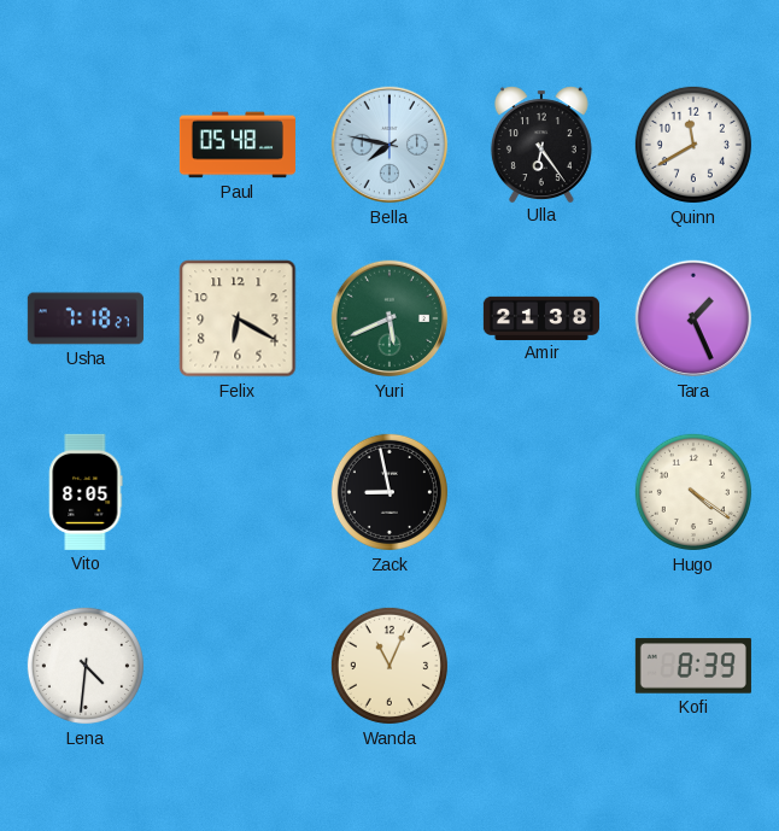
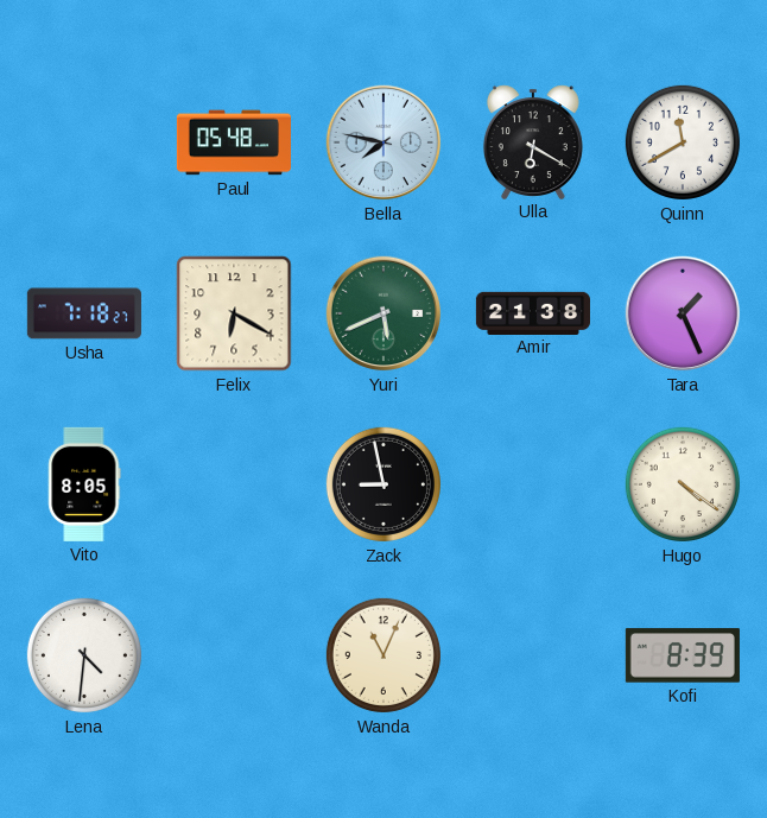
Ulla: 6:24 -> 6:20
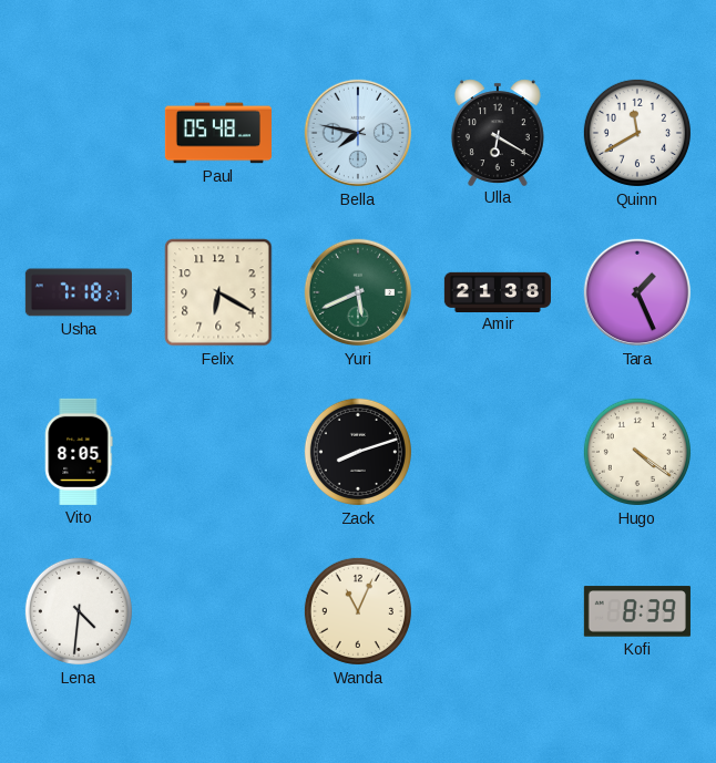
Zack: 8:58 -> 8:12
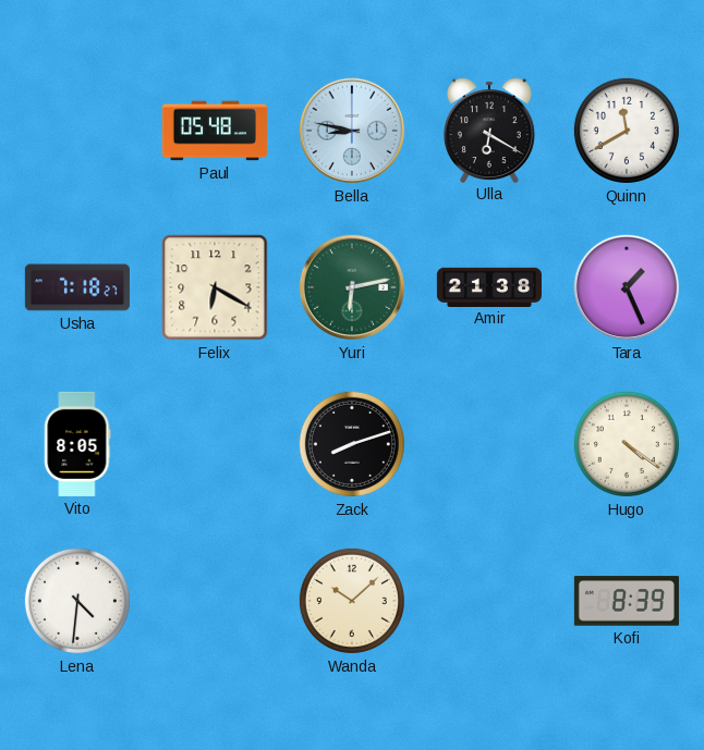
Bella: 7:47 -> 8:47
Yuri: 5:41 -> 6:13
Wanda: 11:04 -> 10:08
